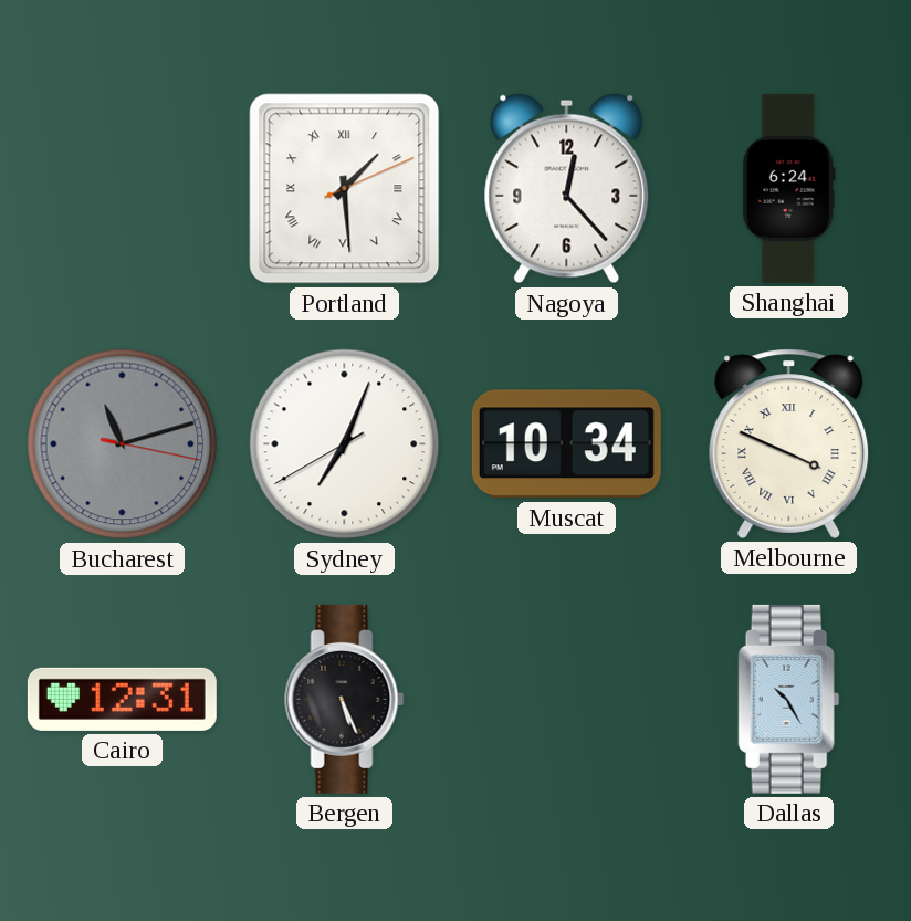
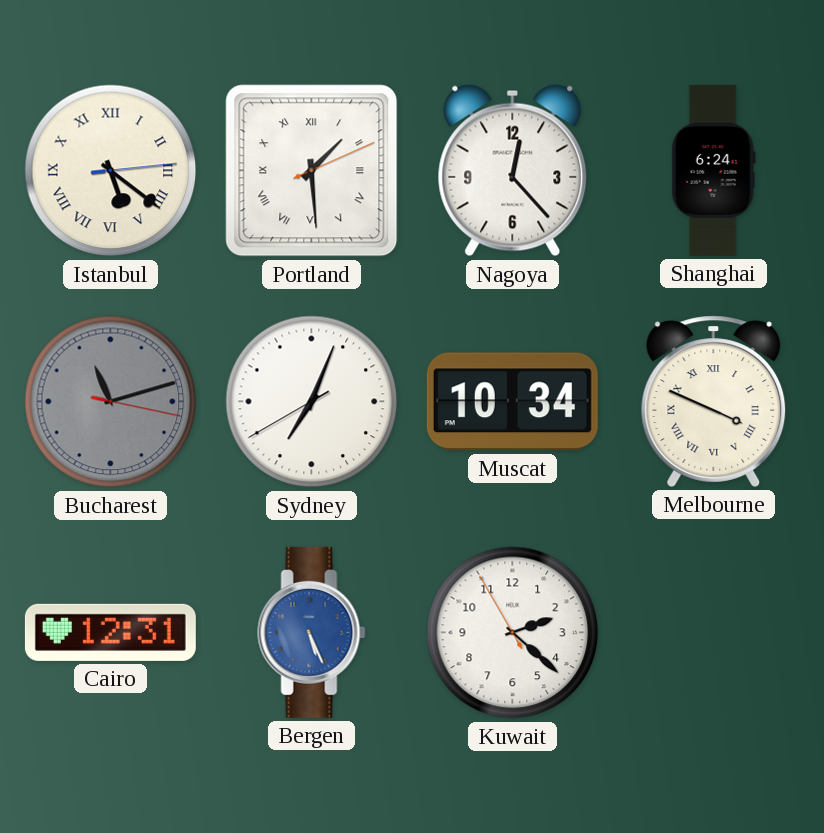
Istanbul: none -> 5:21
Bergen dial: black -> blue
Kuwait: none -> 2:21
Dallas: 10:25 -> none
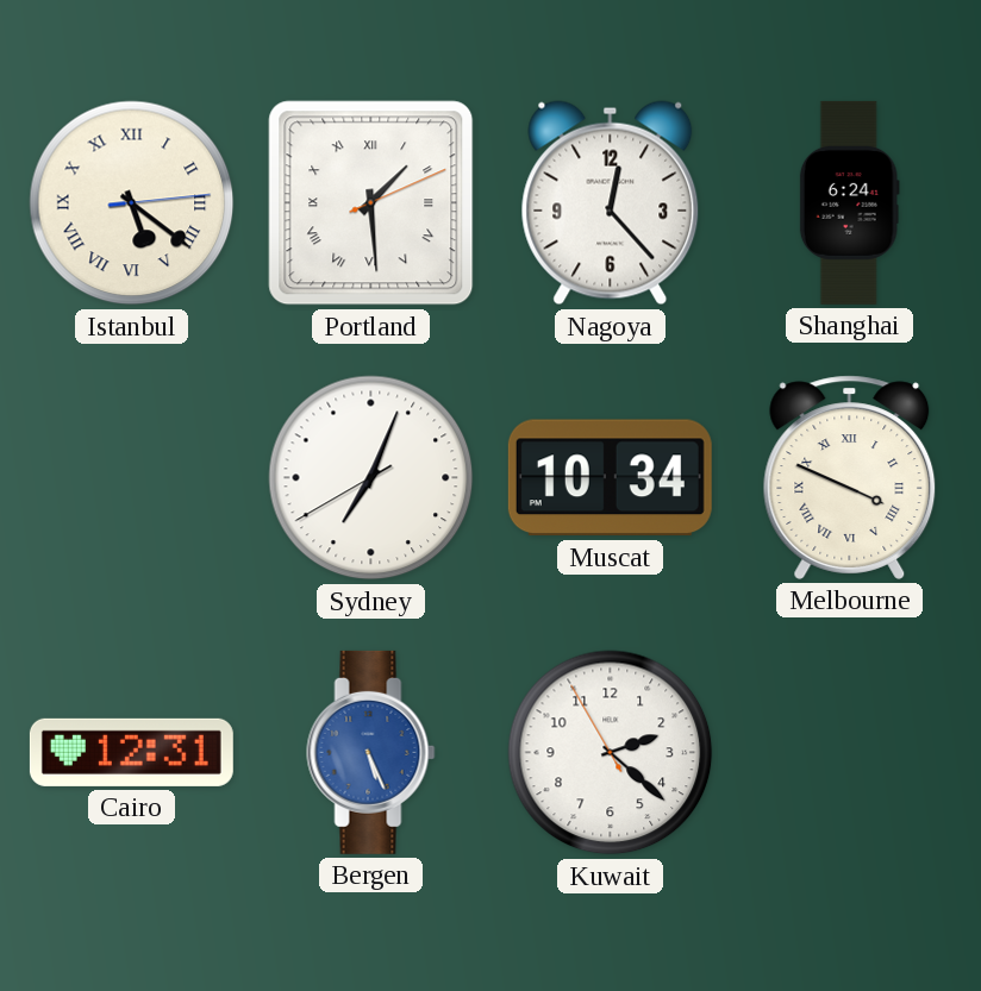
Bucharest: 11:12 -> none
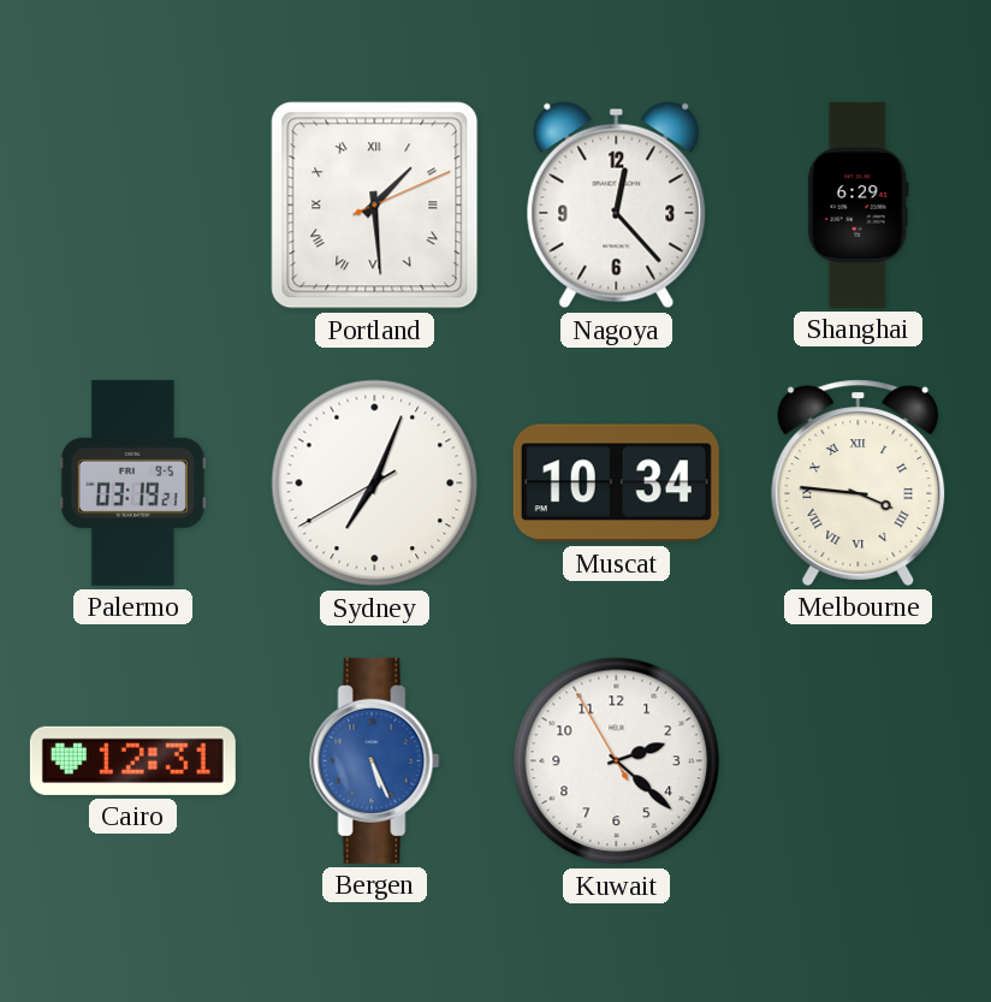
Istanbul: 5:21 -> none
Shanghai: 6:24 -> 6:29
Palermo: none -> 03:19
Melbourne: 3:49 -> 3:46
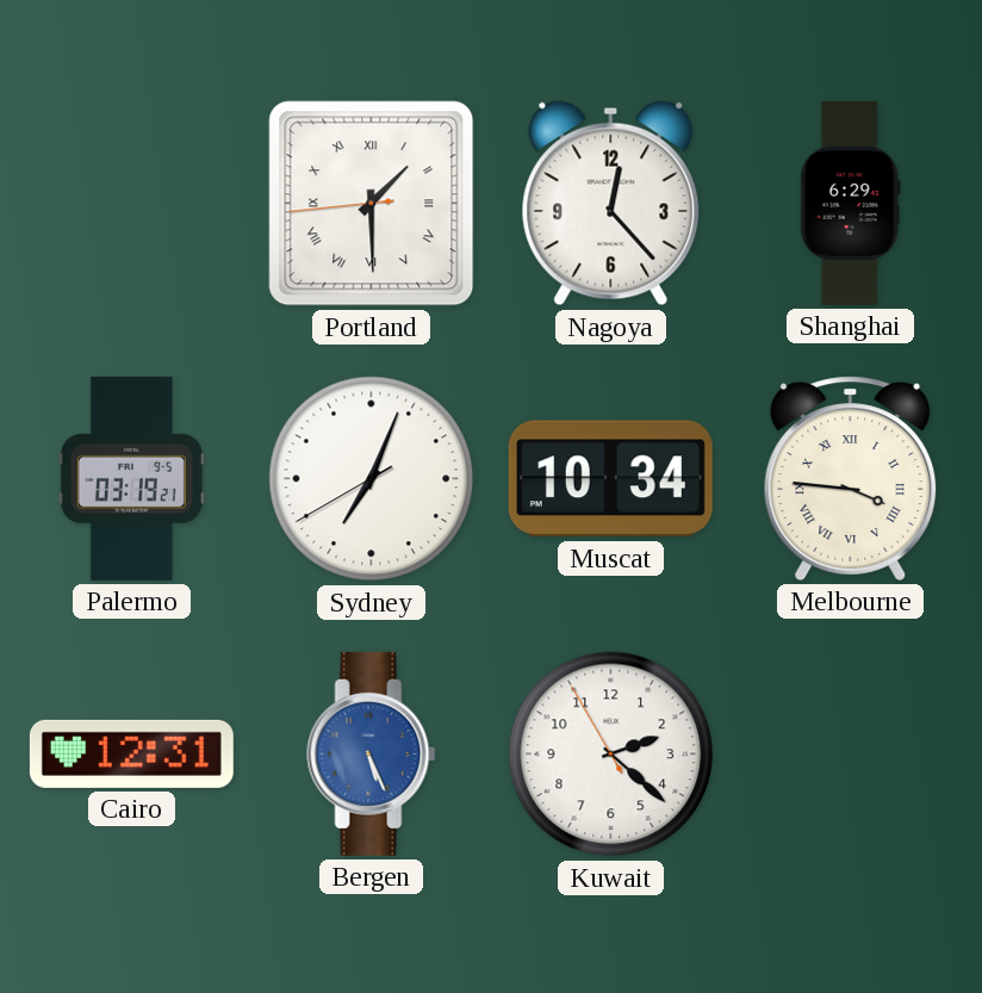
Portland: 1:29:11 -> 1:29:44
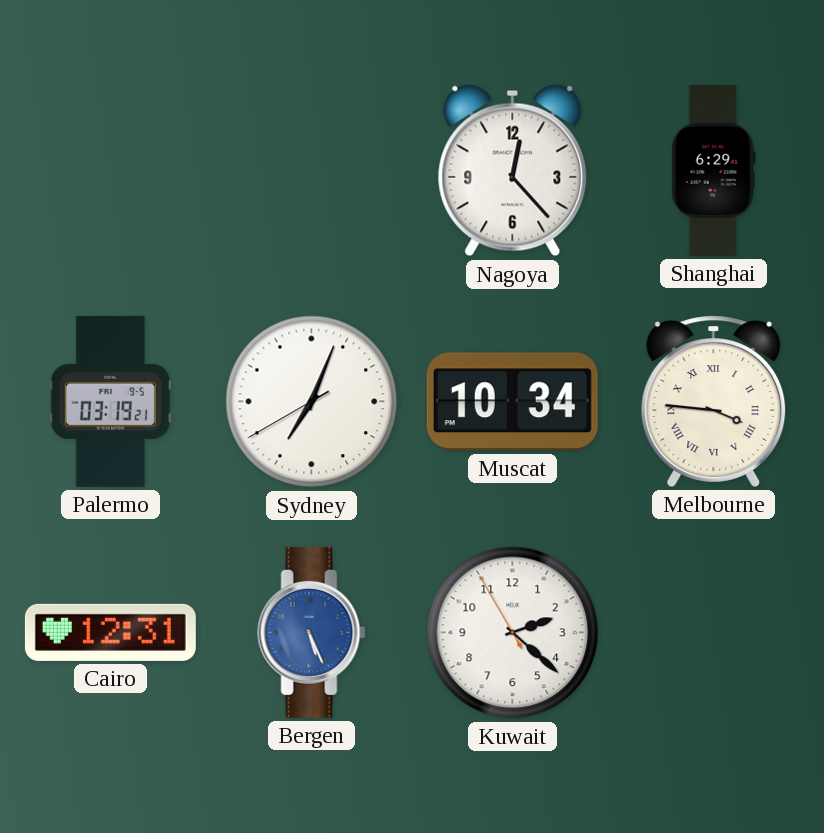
Portland: 1:29 -> none
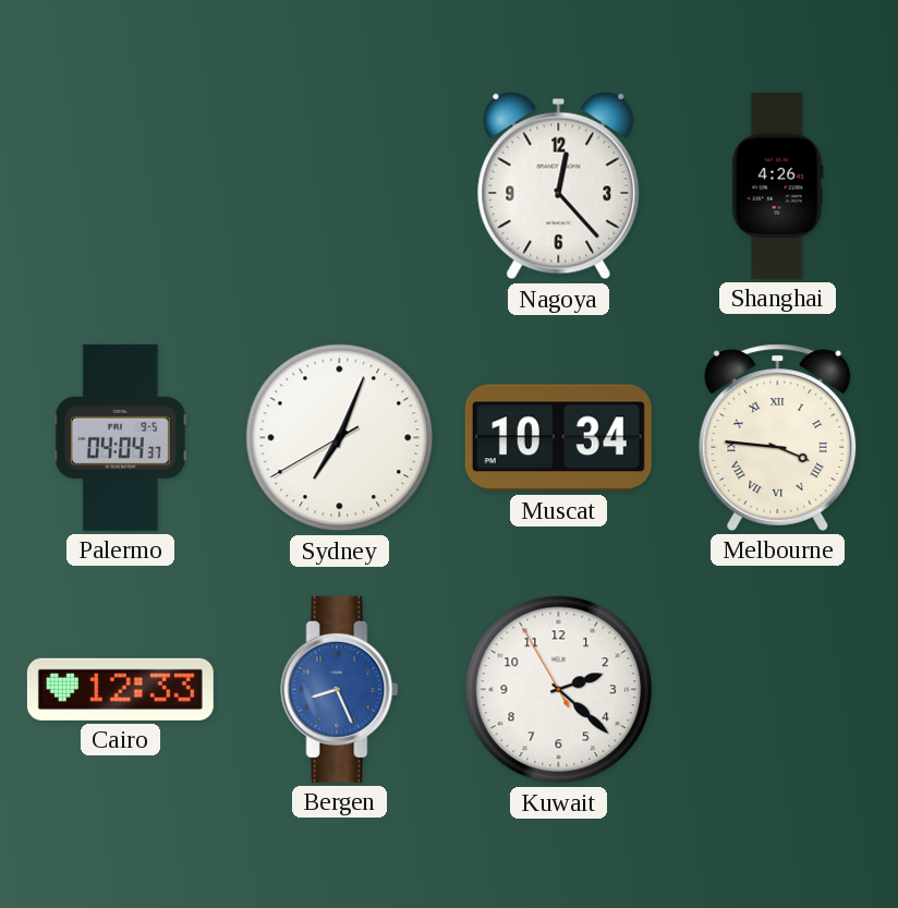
Shanghai: 6:29 -> 4:26
Palermo: 03:19 -> 04:04
Cairo: 12:31 -> 12:33
Bergen: 5:26 -> 8:26
